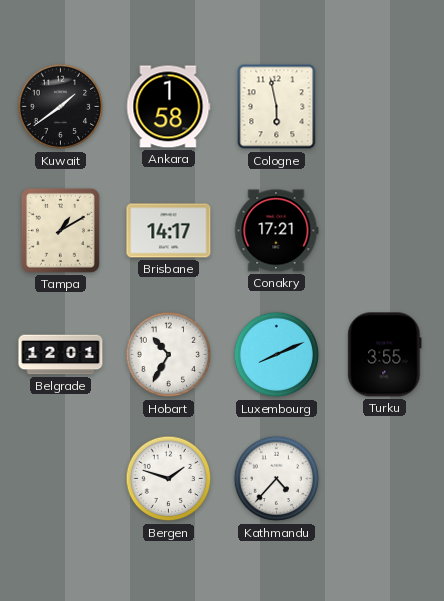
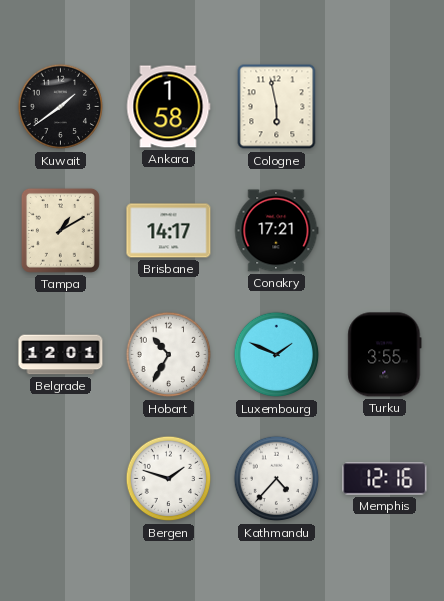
Luxembourg: 8:11 -> 1:49
Memphis: none -> 12:16
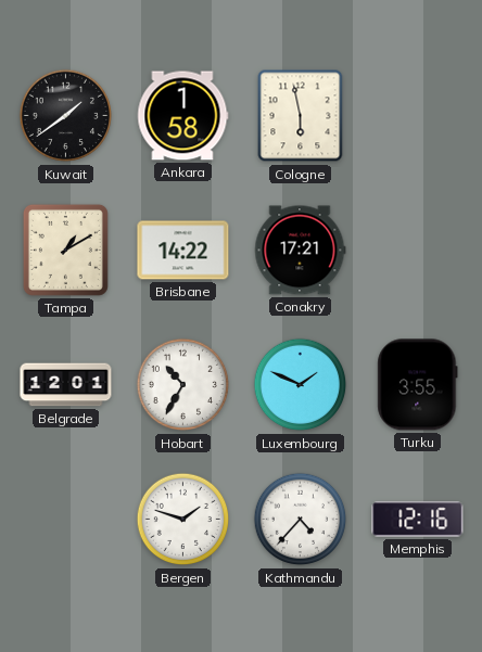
Brisbane: 14:17 -> 14:22
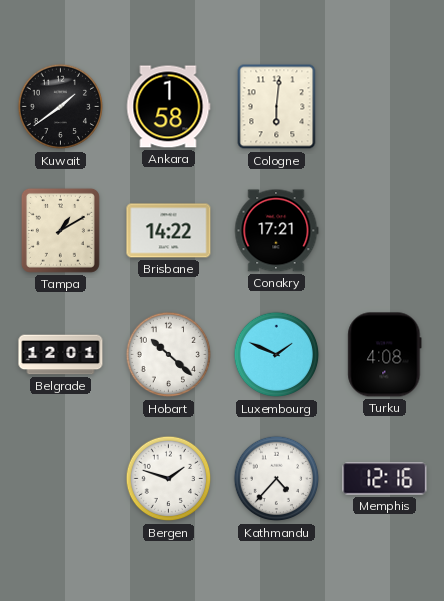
Cologne: 5:58 -> 6:01
Hobart: 10:35 -> 10:22
Turku: 3:55 -> 4:08
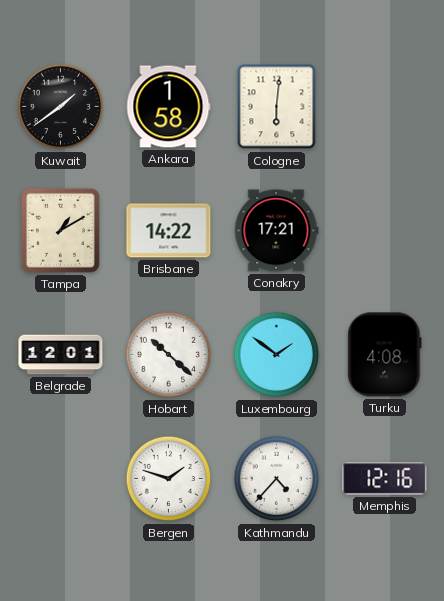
Luxembourg: 1:49 -> 1:51
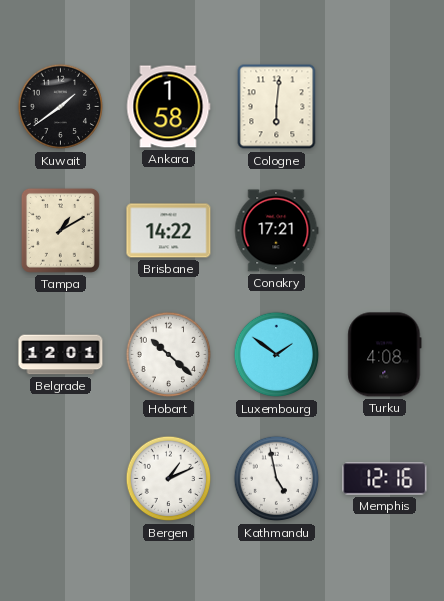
Bergen: 1:48 -> 1:11
Kathmandu: 4:37 -> 4:58
